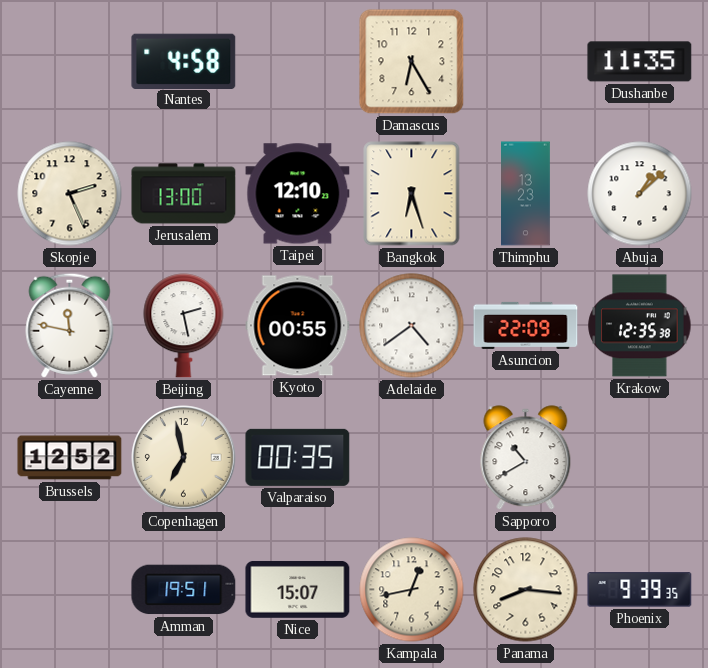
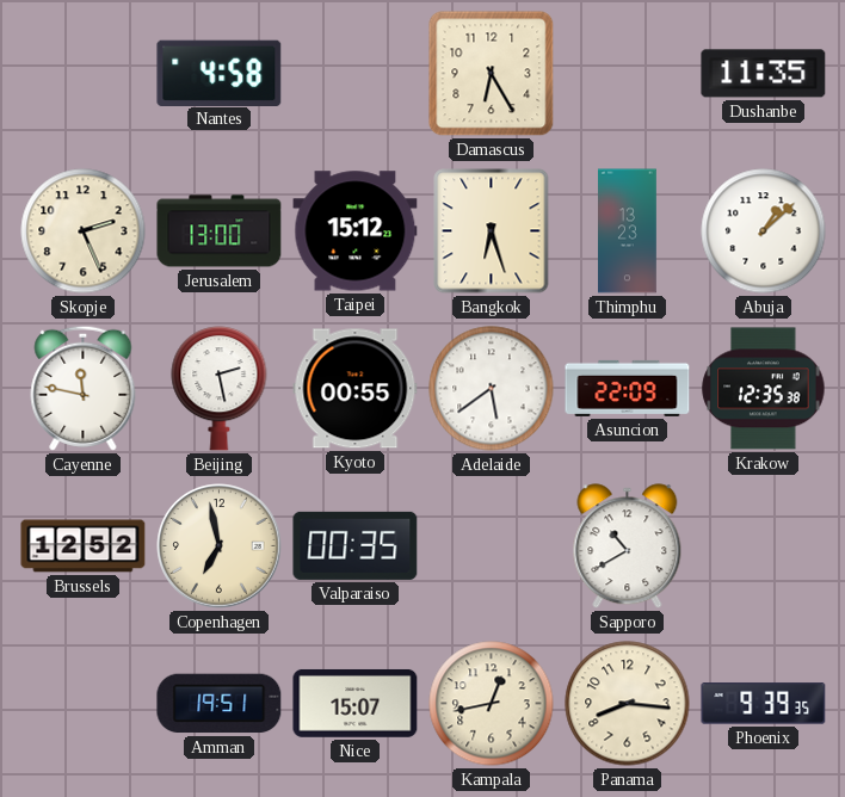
Taipei: 12:10 -> 15:12
Adelaide: 4:39 -> 5:39
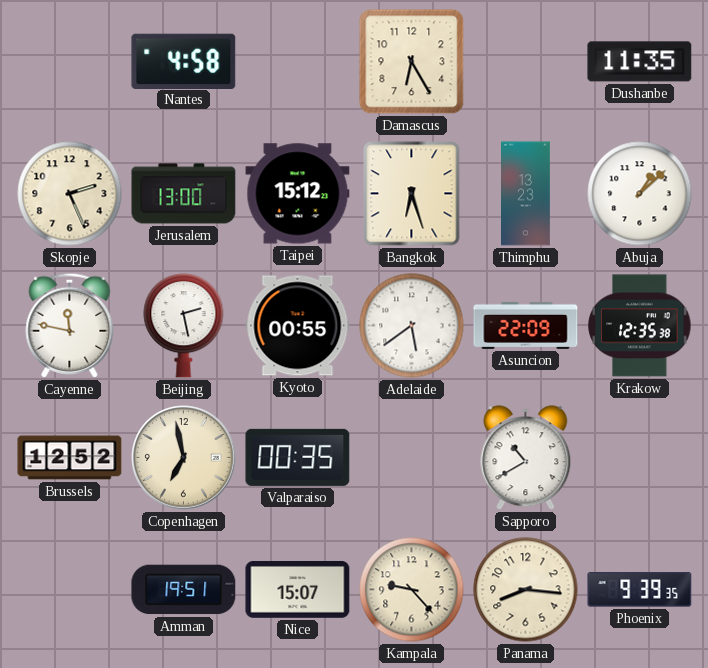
Kampala: 12:43 -> 9:23
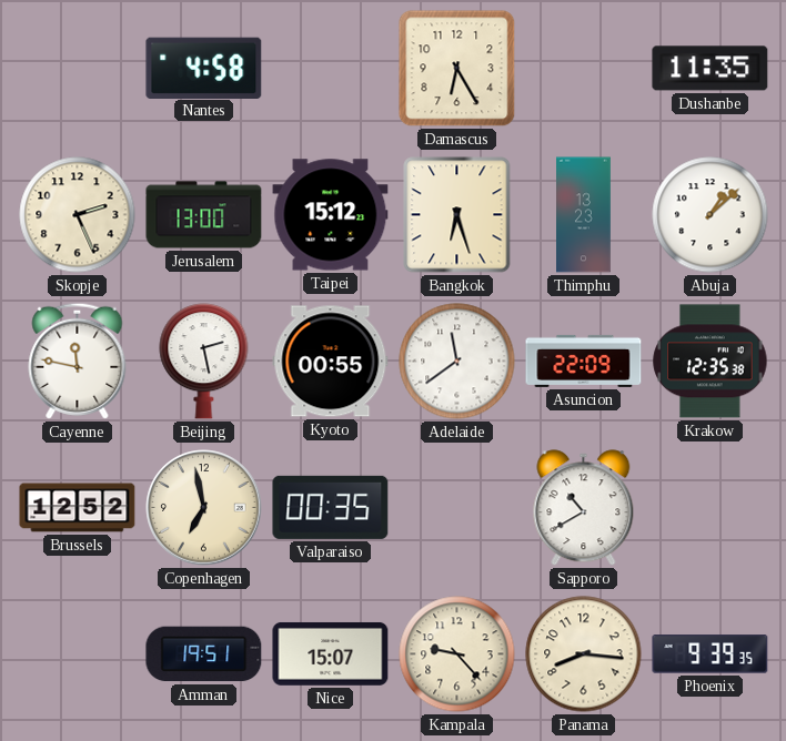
Adelaide: 5:39 -> 11:39
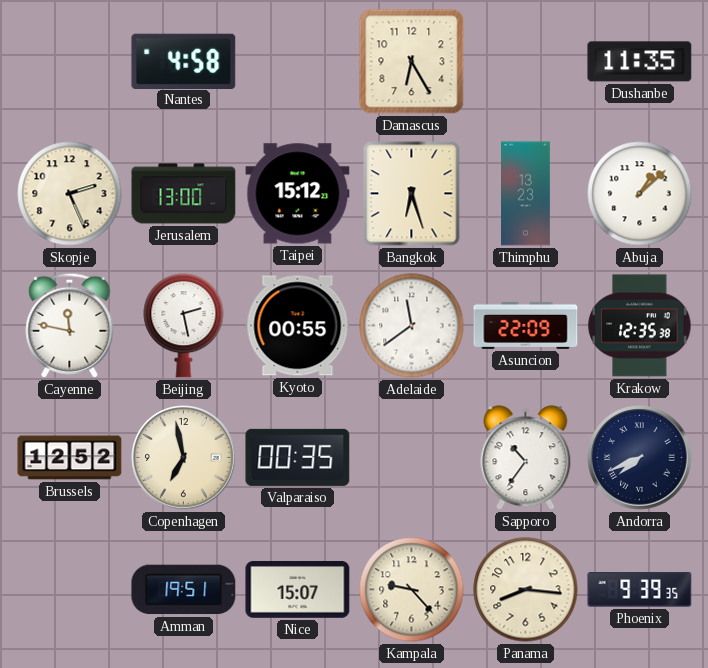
Sapporo: 10:40 -> 10:36
Andorra: none -> 7:41
